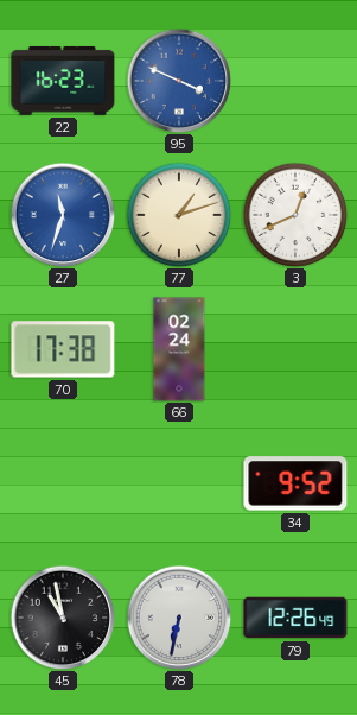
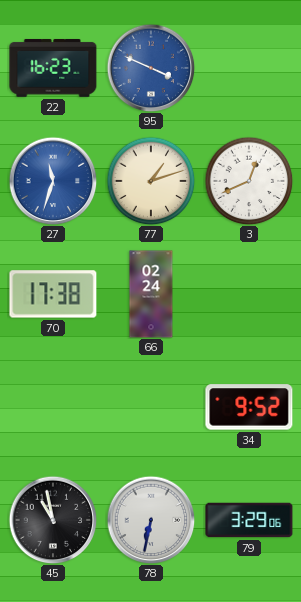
79: 12:26 -> 3:29
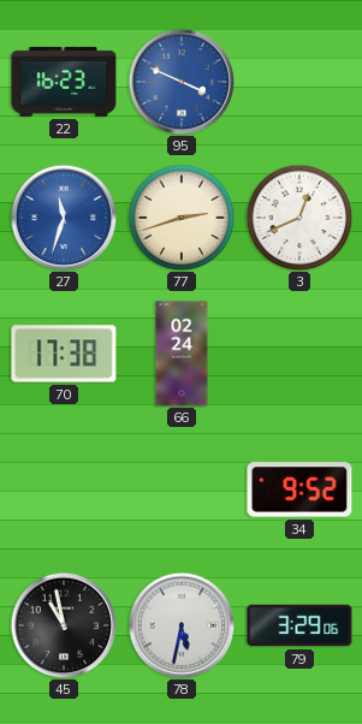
77: 1:12 -> 2:42
78: 6:32 -> 5:32
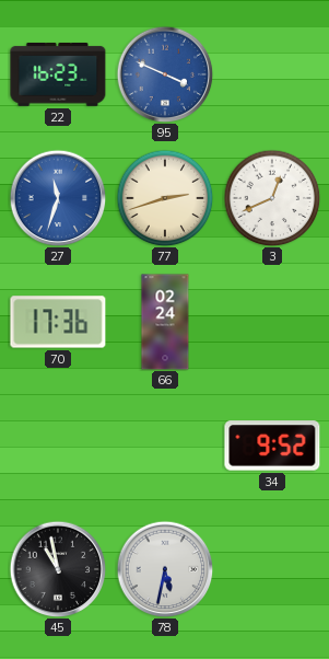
70: 17:38 -> 17:36
79: 3:29 -> none
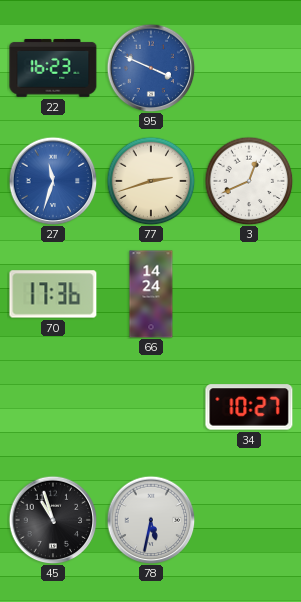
66: 02:24 -> 14:24
34: 9:52 -> 10:27
45: 10:58 -> 10:57
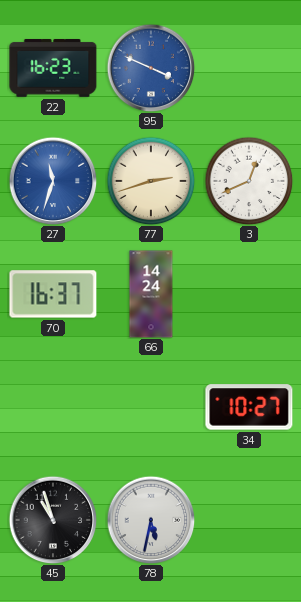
70: 17:36 -> 16:37
